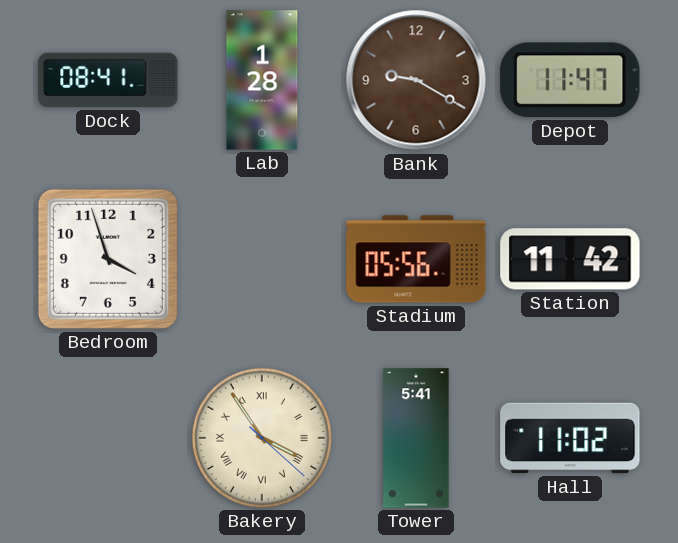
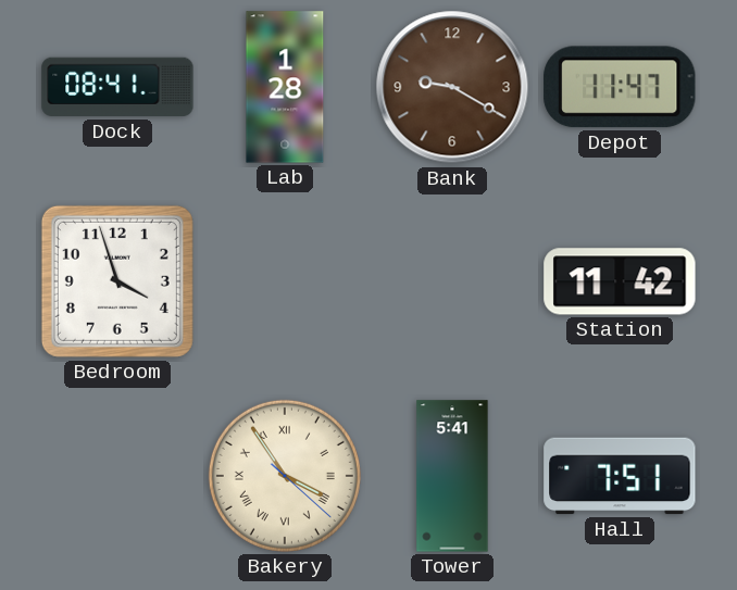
Stadium: 05:56 -> none
Hall: 11:02 -> 7:51
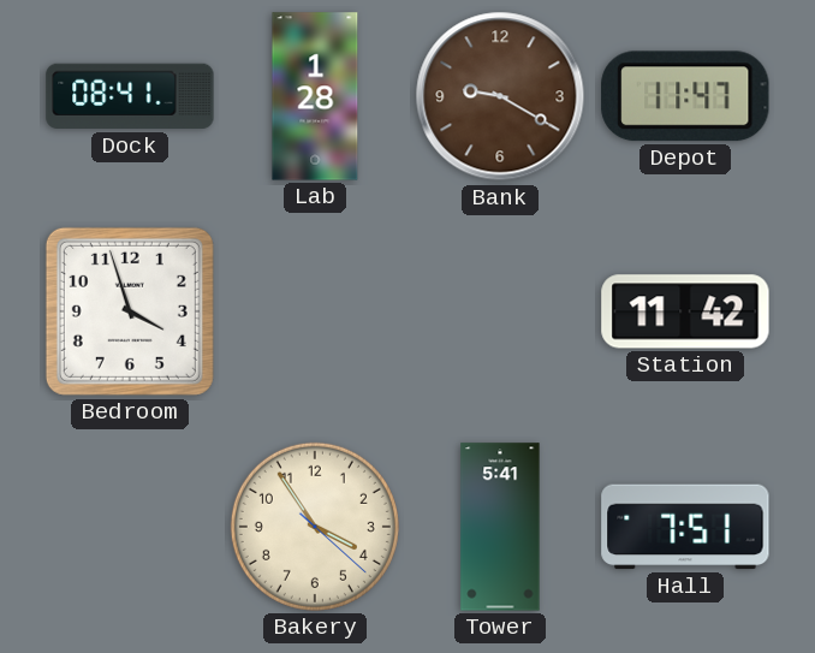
Bakery numerals: Roman -> Arabic
